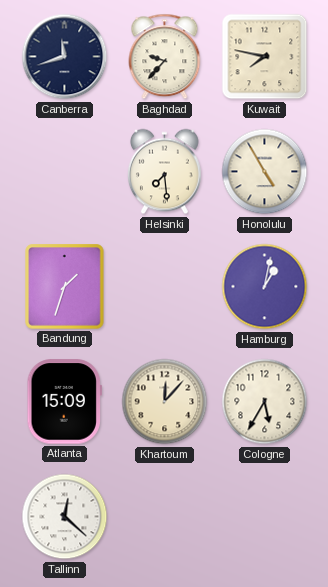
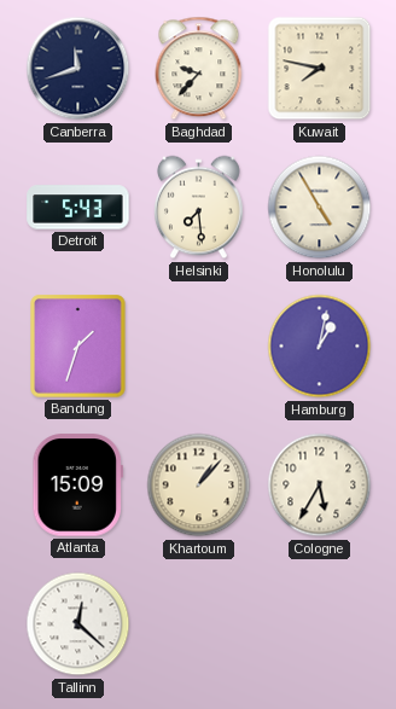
Detroit: none -> 5:43
Khartoum: 12:07 -> 1:07
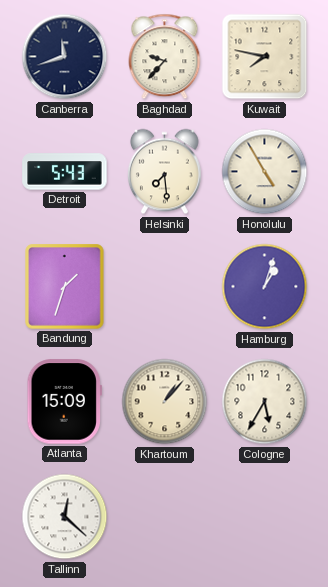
Hamburg: 1:02 -> 1:03
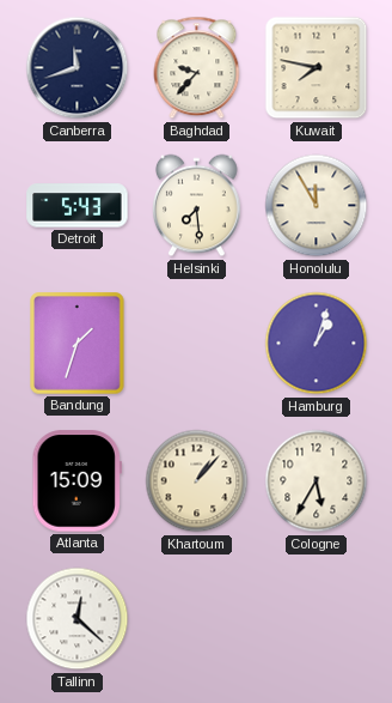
Honolulu: 4:55 -> 11:55
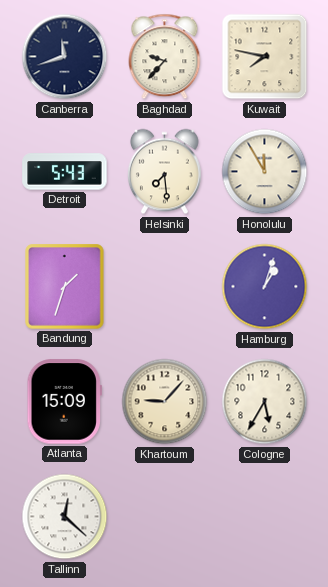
Khartoum: 1:07 -> 9:07
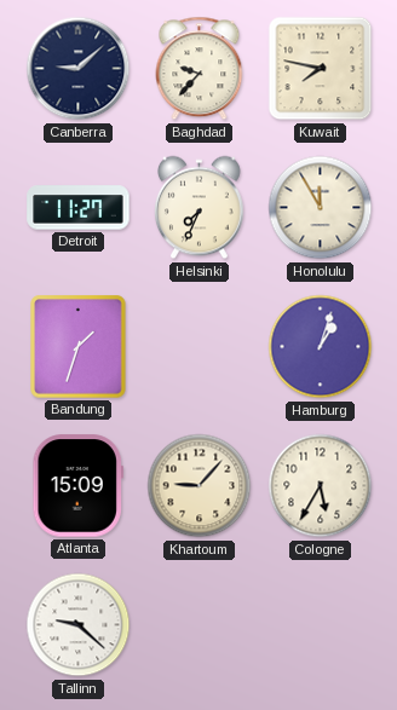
Canberra: 11:42 -> 9:08
Detroit: 5:43 -> 11:27
Helsinki: 7:29 -> 7:34
Tallinn: 12:22 -> 9:22
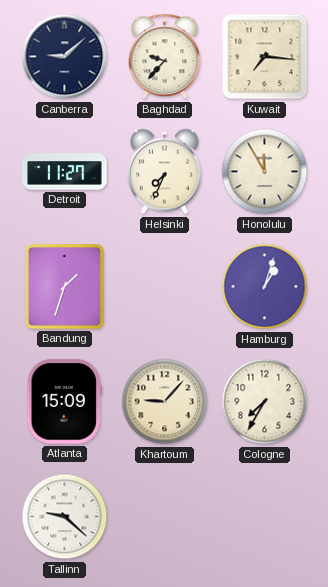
Kuwait: 7:47 -> 7:16
Cologne: 5:35 -> 7:35
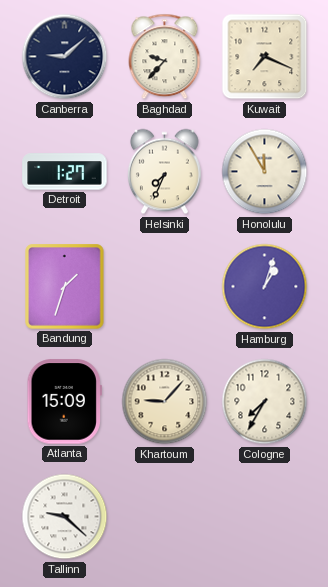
Kuwait: 7:16 -> 7:19
Detroit: 11:27 -> 1:27
